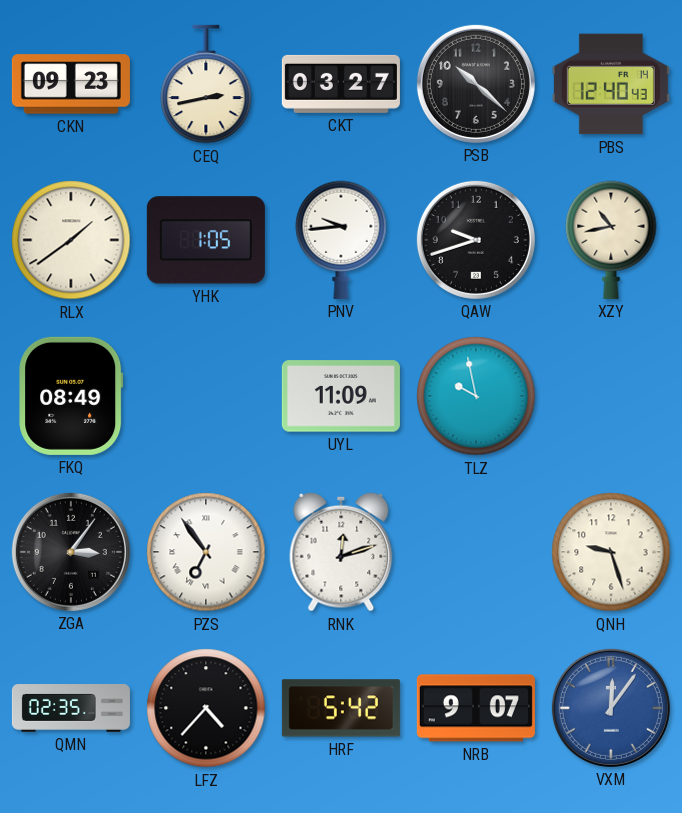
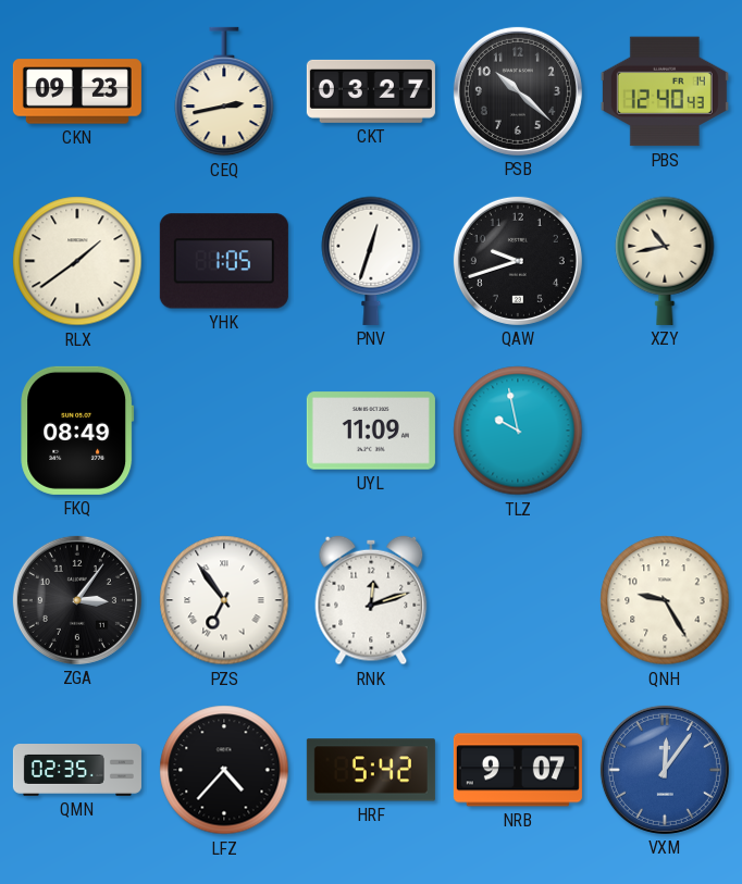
PNV: 9:44 -> 12:33
QNH: 9:27 -> 9:25
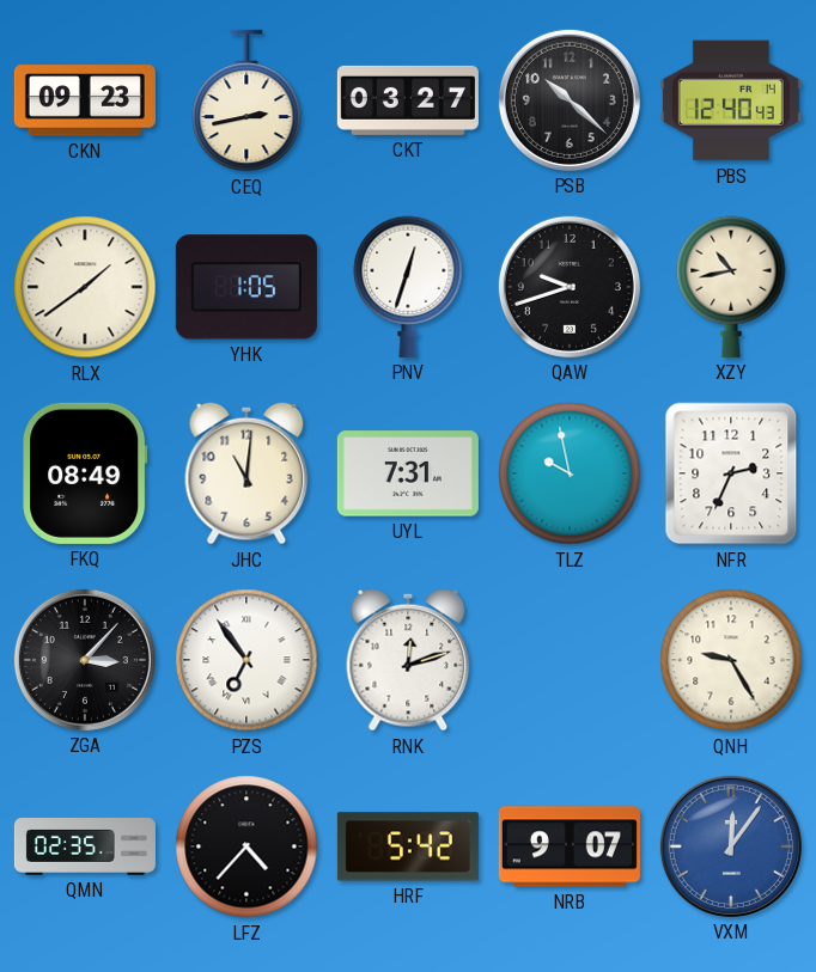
JHC: none -> 11:01
UYL: 11:09 -> 7:31
NFR: none -> 2:34
ZGA: 3:06 -> 3:07
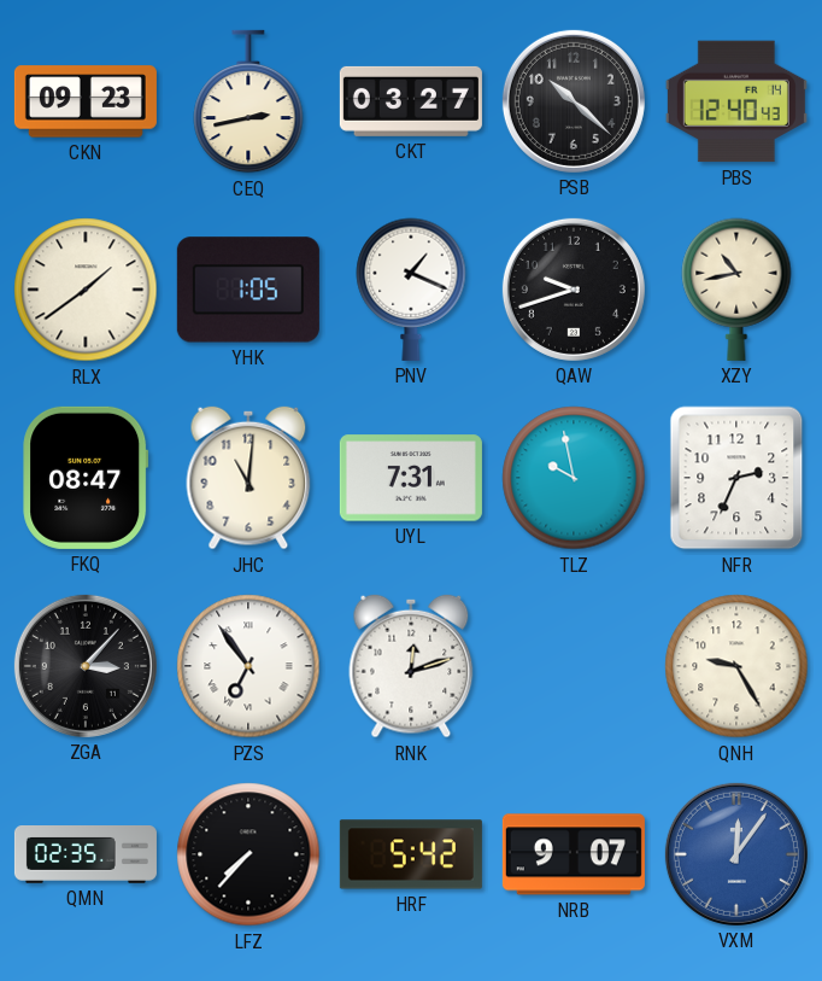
PNV: 12:33 -> 1:19
FKQ: 08:49 -> 08:47
LFZ: 4:37 -> 7:37
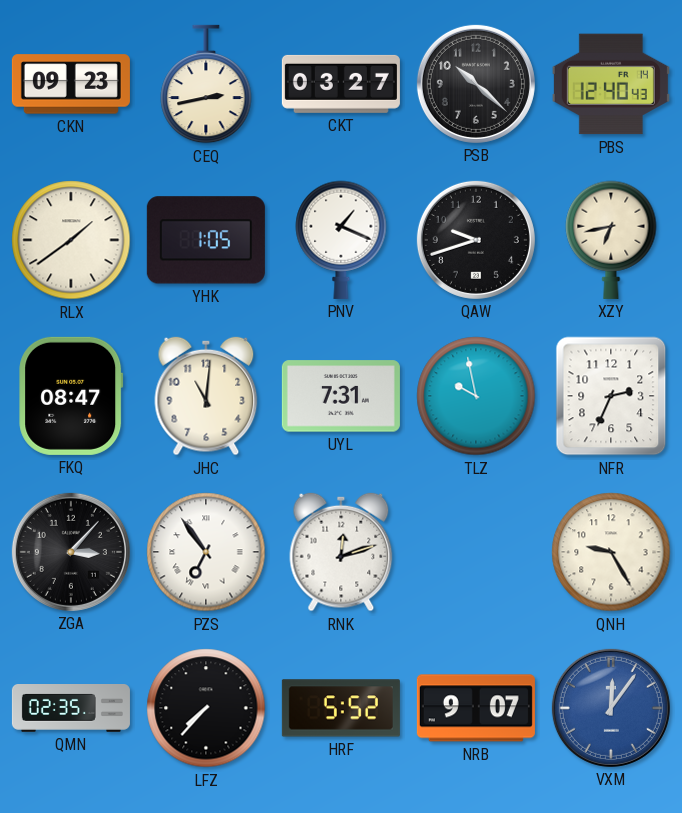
XZY: 10:43 -> 6:43
HRF: 5:42 -> 5:52
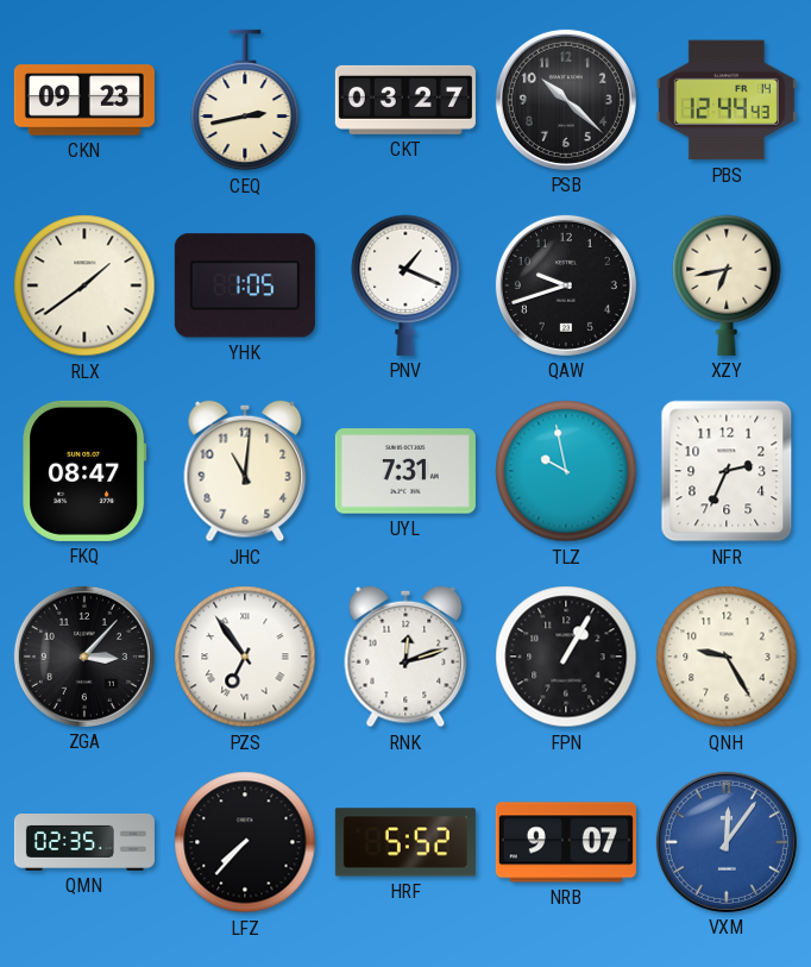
PBS: 12:40 -> 12:44
FPN: none -> 1:05
